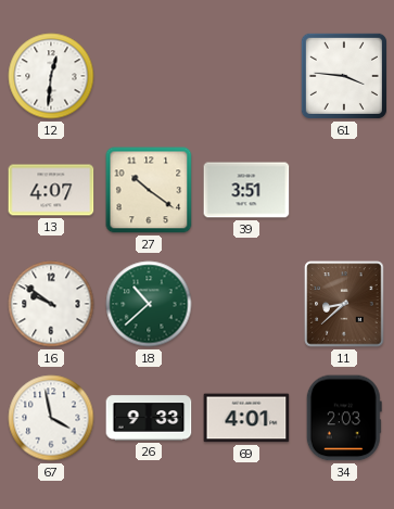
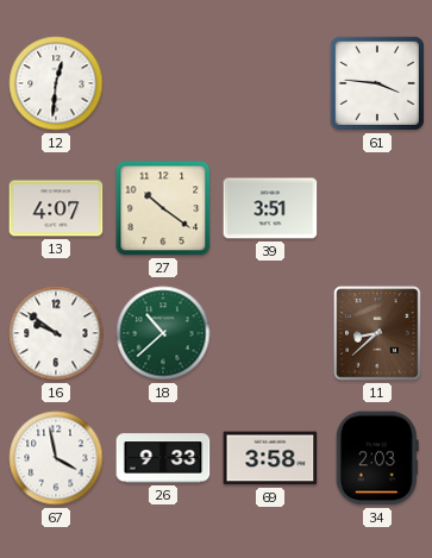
69: 4:01 -> 3:58
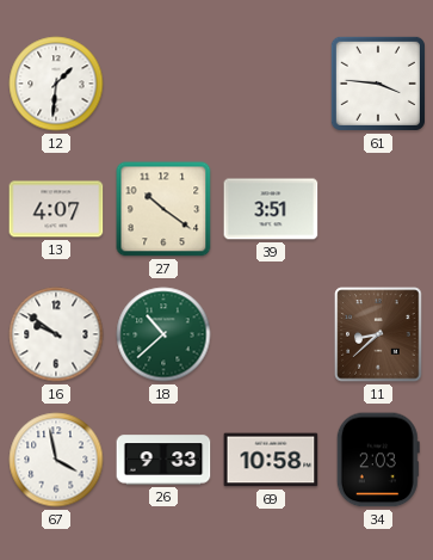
12: 12:31 -> 1:31
69: 3:58 -> 10:58
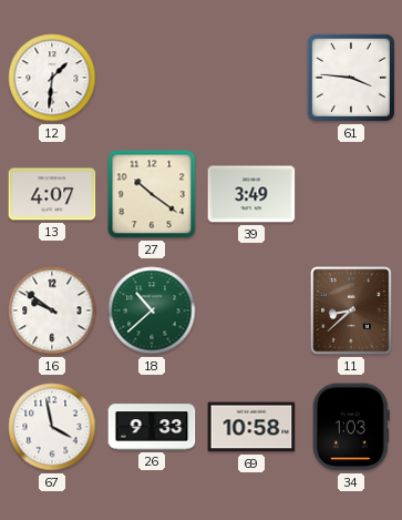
39: 3:51 -> 3:49
34: 2:03 -> 1:03
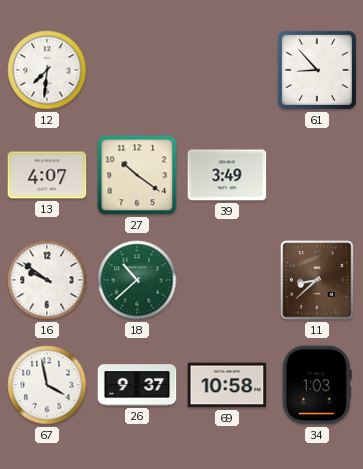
12: 1:31 -> 7:31
61: 3:46 -> 8:53
26: 9:33 -> 9:37
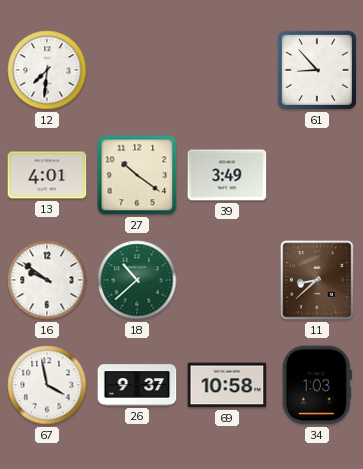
13: 4:07 -> 4:01
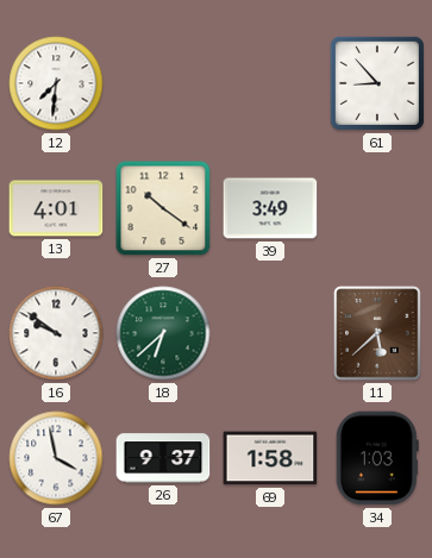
18: 10:38 -> 6:38
11: 8:38 -> 5:38
69: 10:58 -> 1:58
